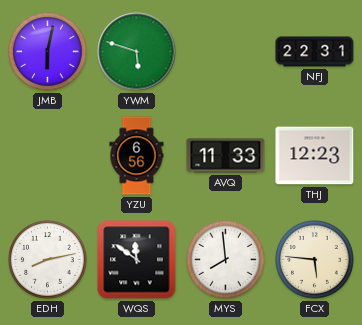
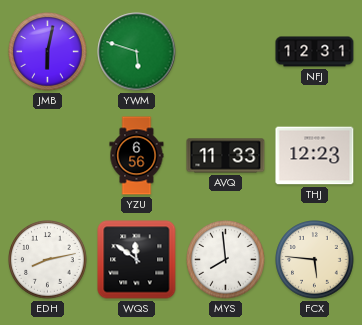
NFJ: 22:31 -> 12:31
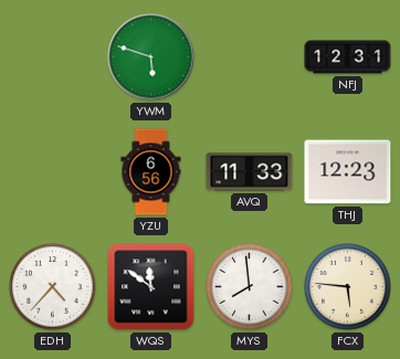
JMB: 6:02 -> none
EDH: 8:13 -> 4:37
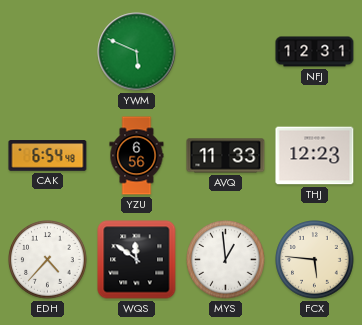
YWM: 5:48 -> 5:49
CAK: none -> 6:54
MYS: 7:59 -> 12:59
